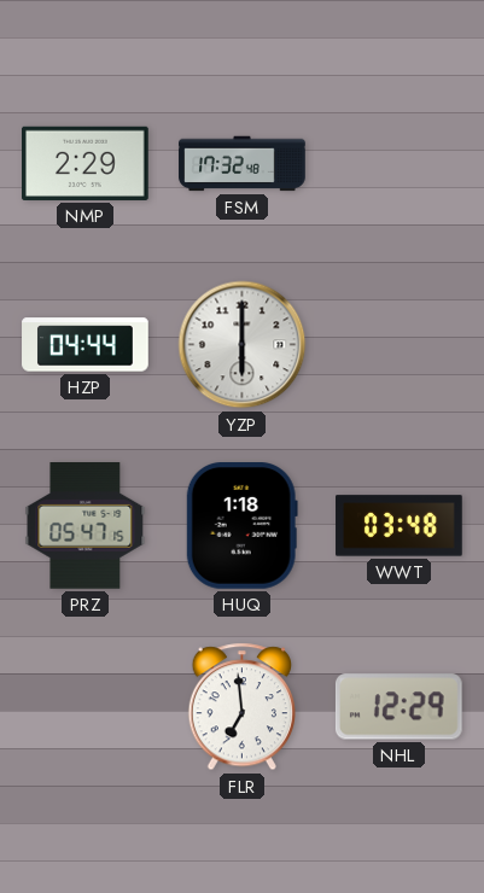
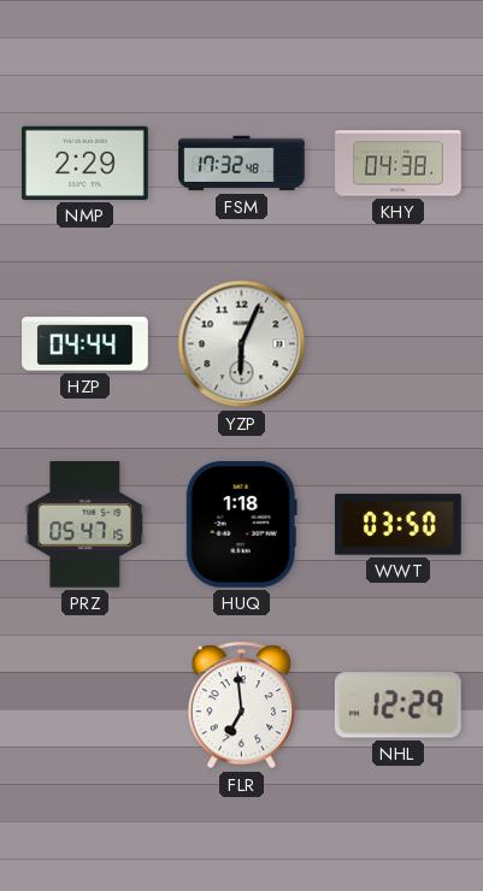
KHY: none -> 04:38
YZP: 6:00 -> 6:04
WWT: 03:48 -> 03:50
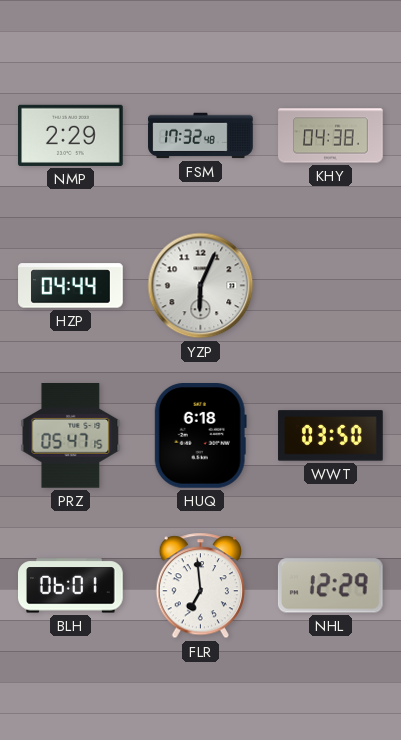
HUQ: 1:18 -> 6:18
BLH: none -> 06:01
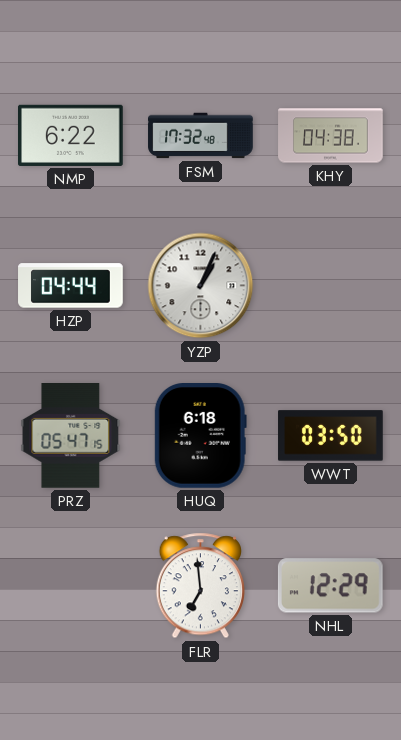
NMP: 2:29 -> 6:22
YZP: 6:04 -> 1:04
BLH: 06:01 -> none
